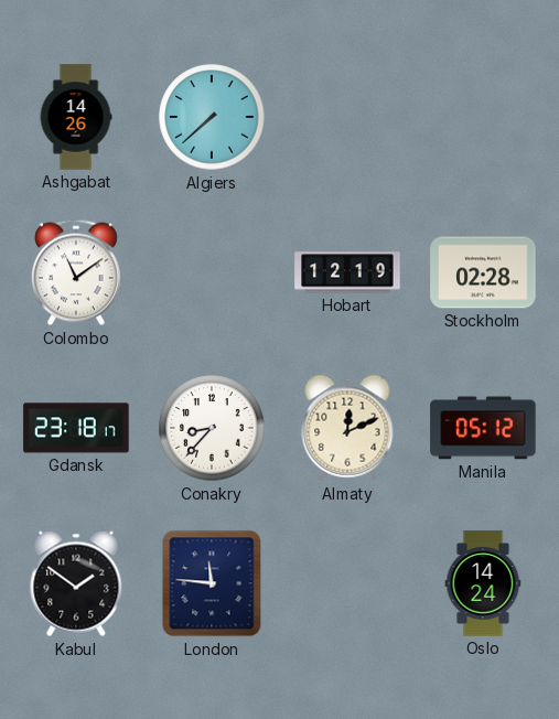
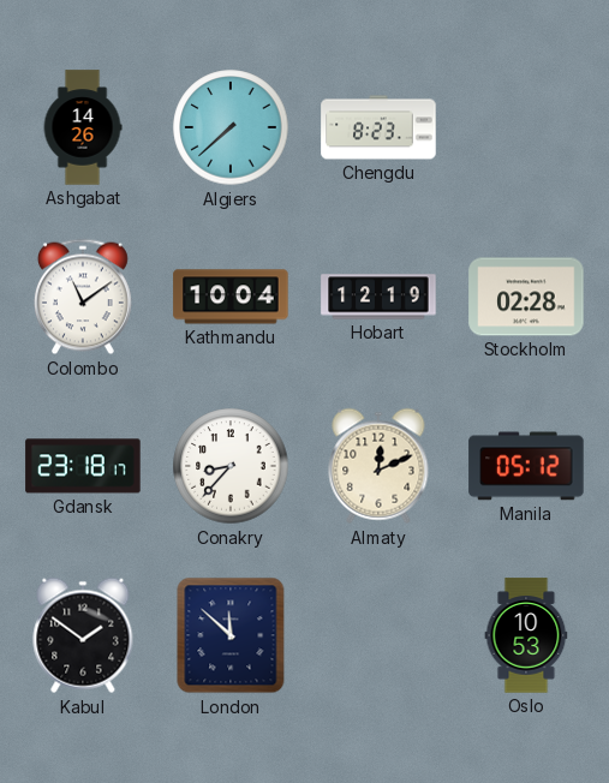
Chengdu: none -> 8:23
Kathmandu: none -> 10:04
London: 11:46 -> 11:52
Oslo: 14:24 -> 10:53
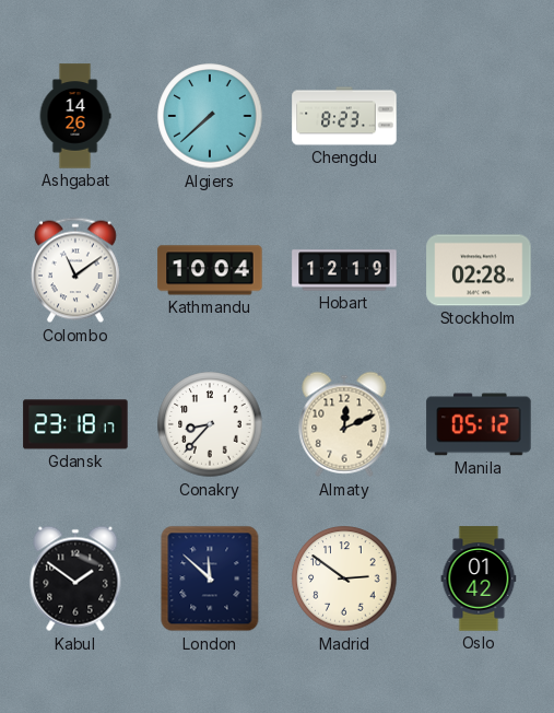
Madrid: none -> 2:51
Oslo: 10:53 -> 01:42
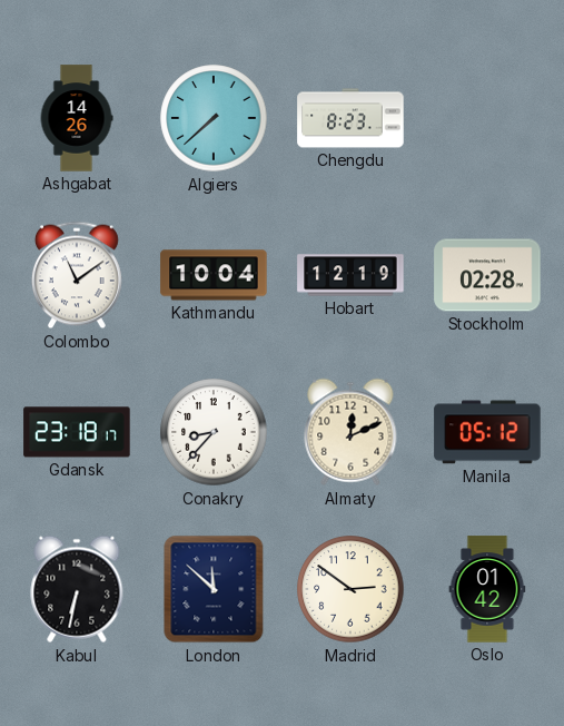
Kabul: 1:51 -> 6:32
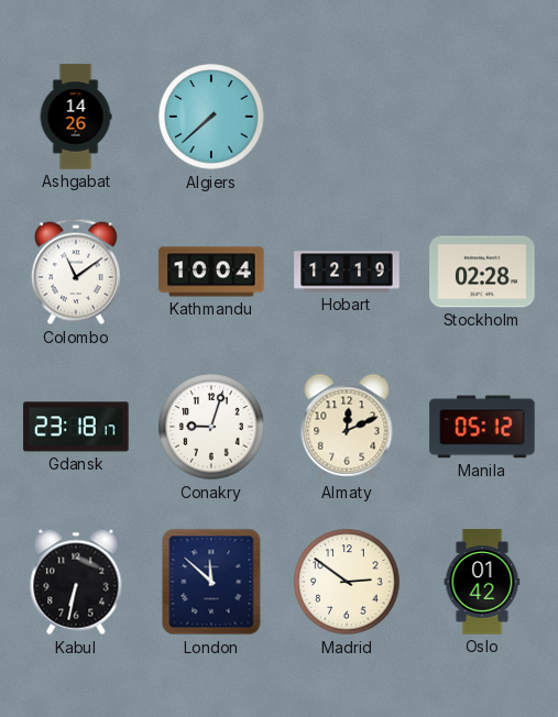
Chengdu: 8:23 -> none
Conakry: 8:37 -> 9:03
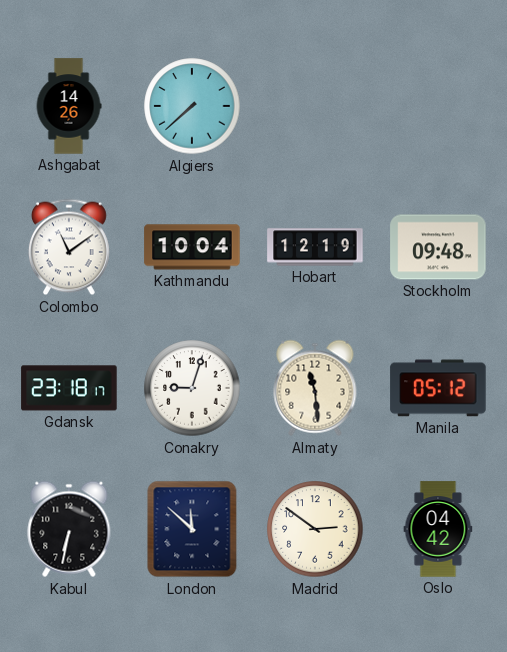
Stockholm: 02:28 -> 09:48
Almaty: 12:11 -> 11:29
Oslo: 01:42 -> 04:42
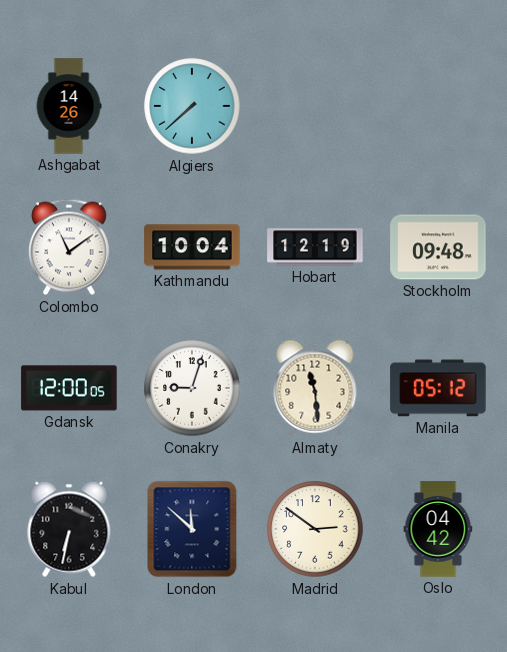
Gdansk: 23:18 -> 12:00
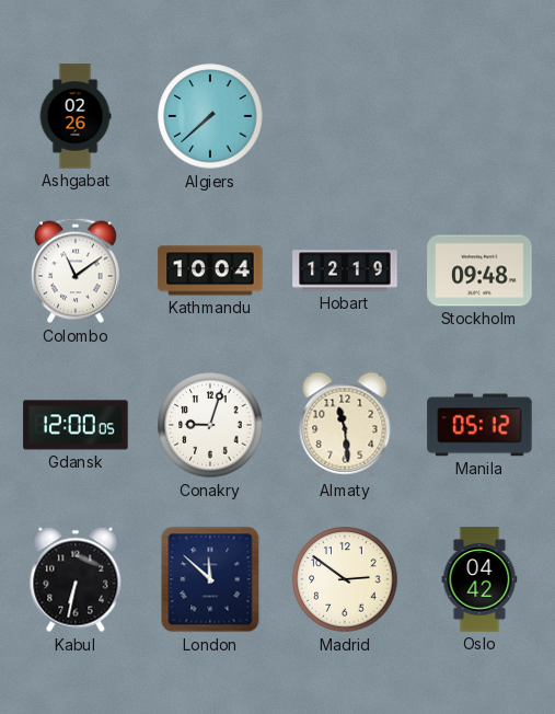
Ashgabat: 14:26 -> 02:26
